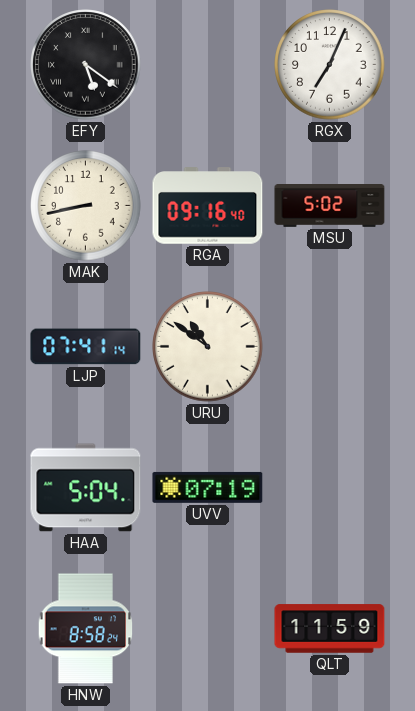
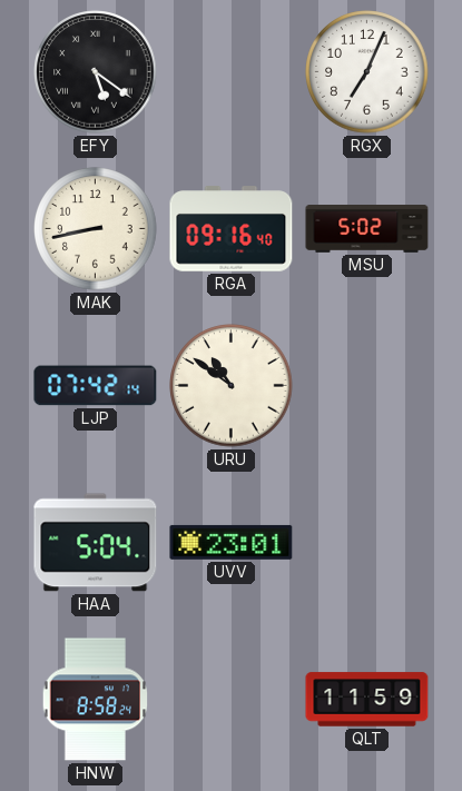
LJP: 07:41 -> 07:42
UVV: 07:19 -> 23:01
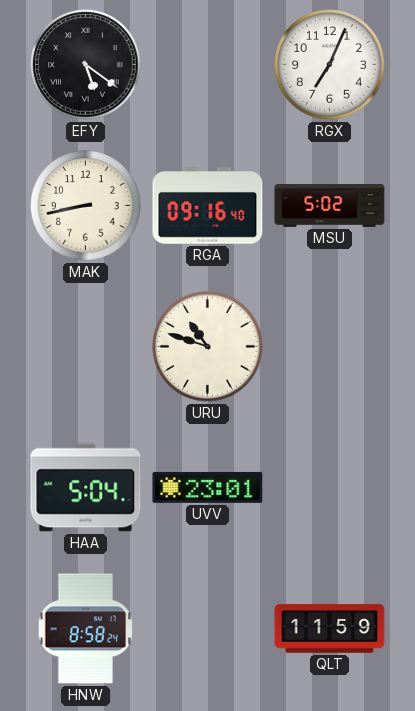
LJP: 07:42 -> none
URU: 10:51 -> 10:48
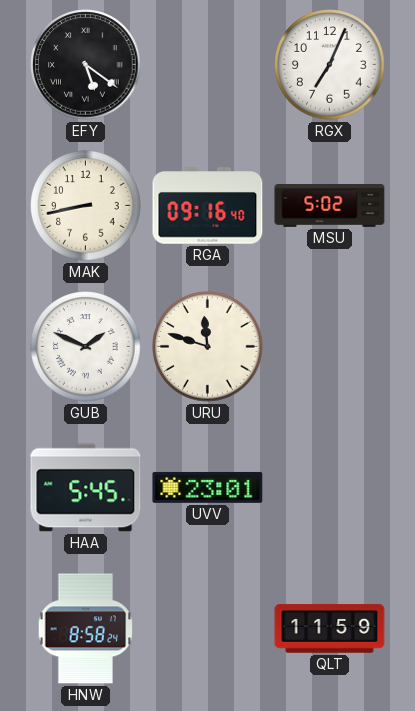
GUB: none -> 1:49
URU: 10:48 -> 11:48
HAA: 5:04 -> 5:45
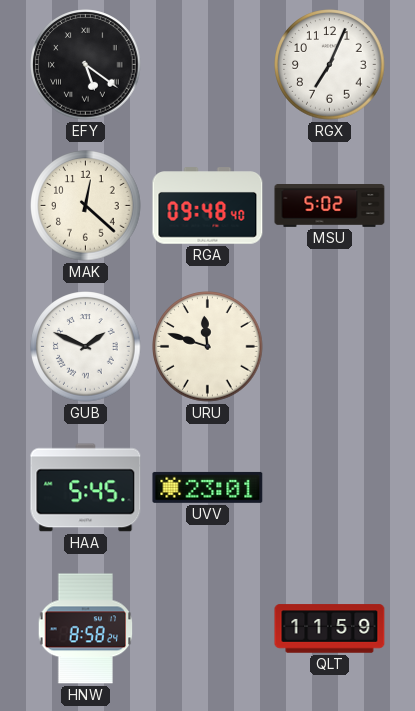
MAK: 8:43 -> 12:22
RGA: 09:16 -> 09:48
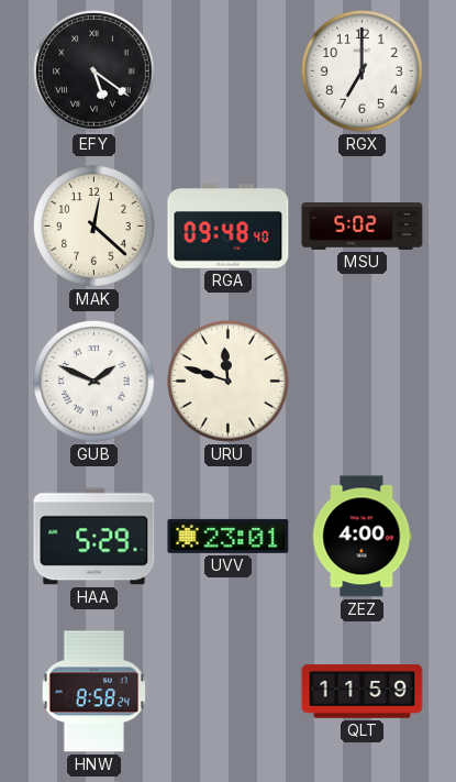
RGX: 7:04 -> 7:00
HAA: 5:45 -> 5:29
ZEZ: none -> 4:00
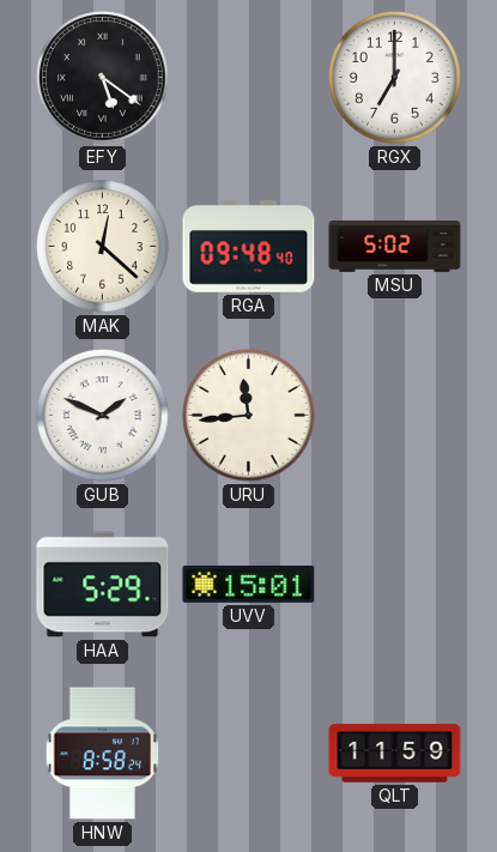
URU: 11:48 -> 11:44
UVV: 23:01 -> 15:01
ZEZ: 4:00 -> none
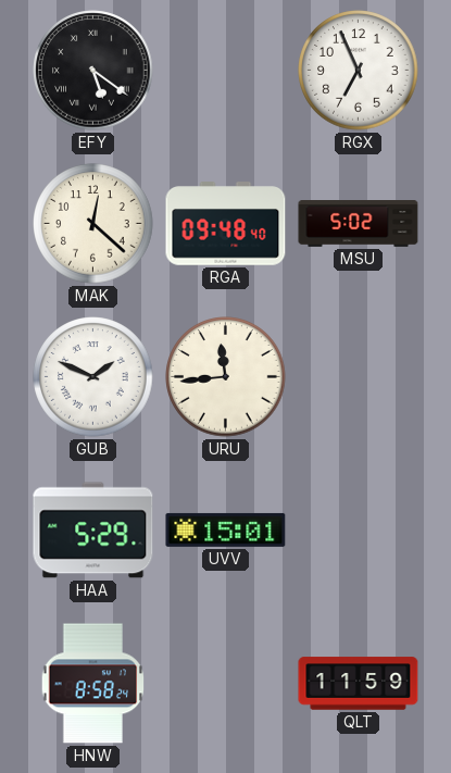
RGX: 7:00 -> 6:56
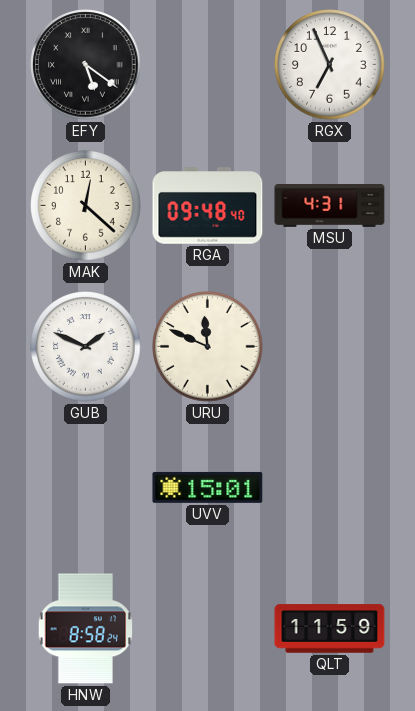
MSU: 5:02 -> 4:31
URU: 11:44 -> 11:49
HAA: 5:29 -> none
